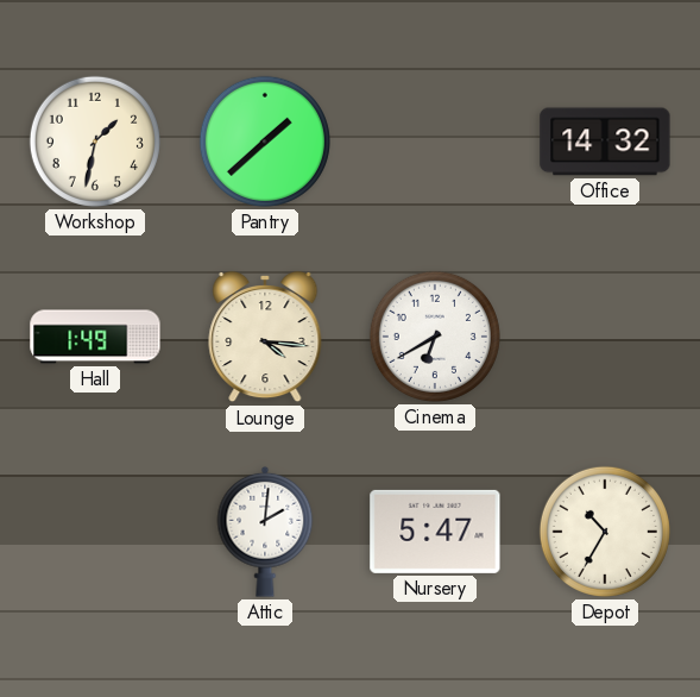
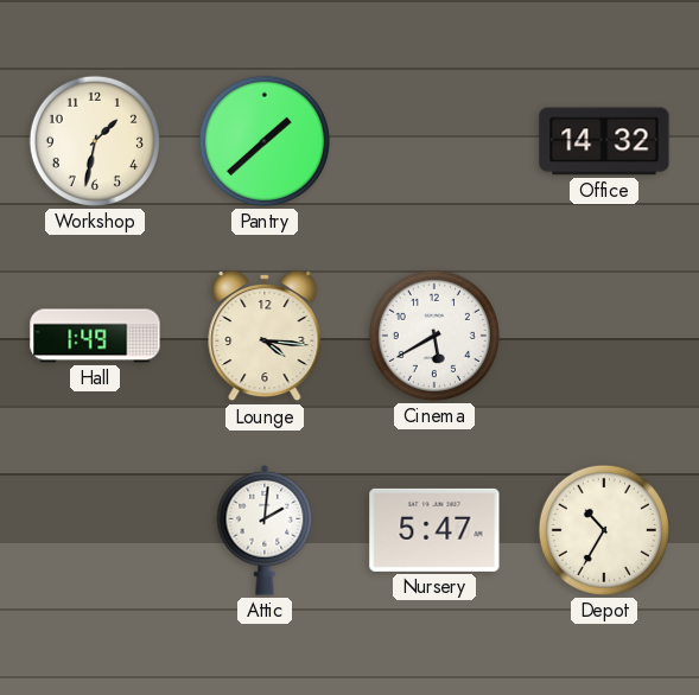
Cinema: 6:40 -> 5:40
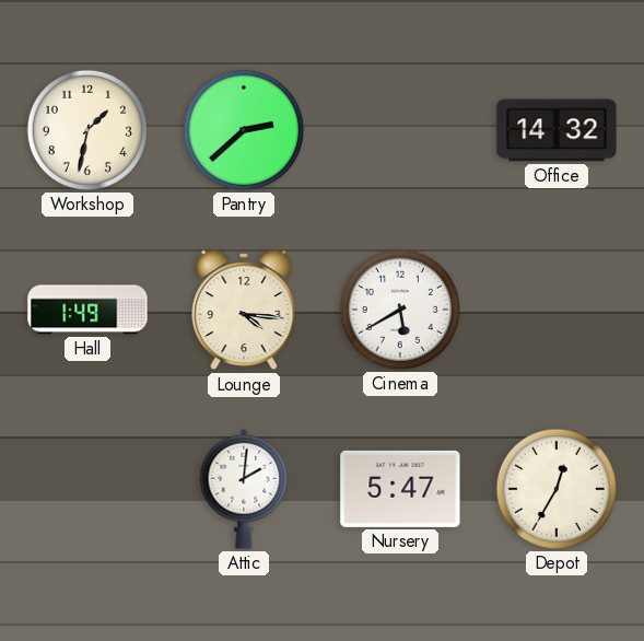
Pantry: 1:38 -> 2:38
Depot: 10:35 -> 12:35
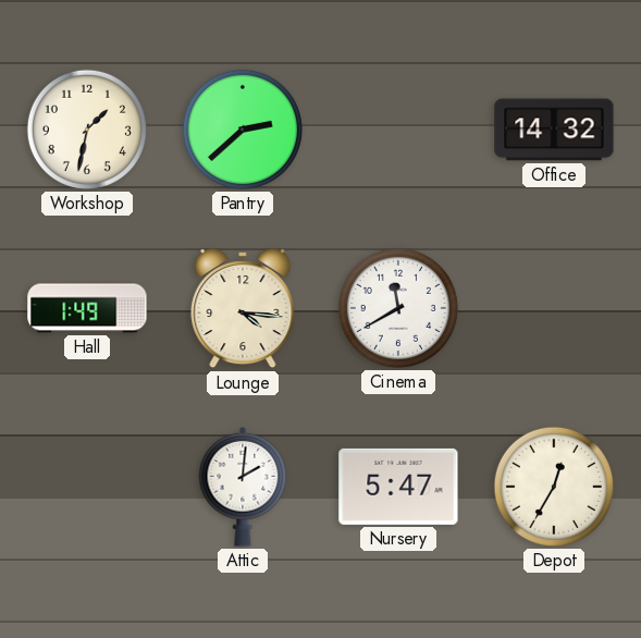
Cinema: 5:40 -> 11:40
